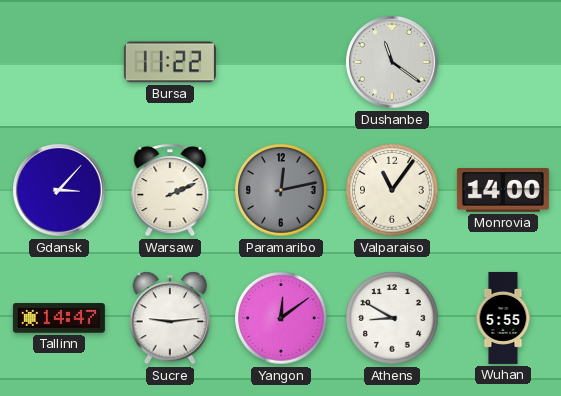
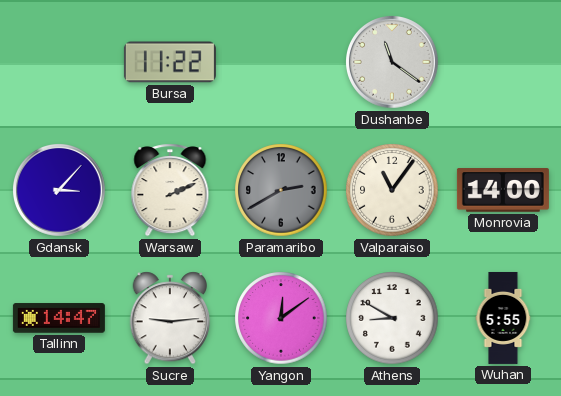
Paramaribo: 12:13 -> 2:40
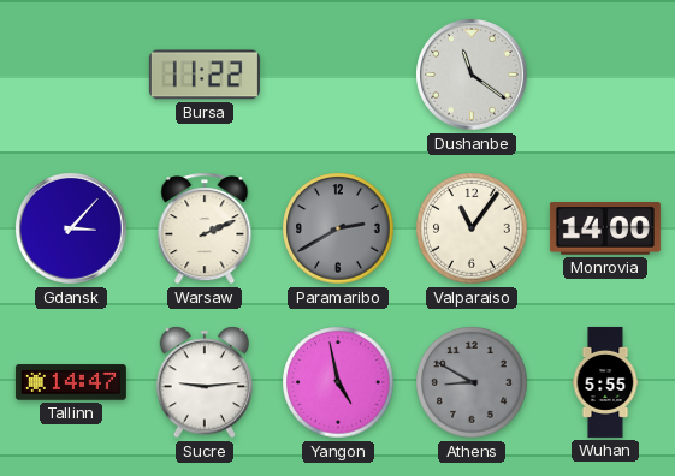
Yangon: 12:09 -> 4:58
Athens dial: white -> grey
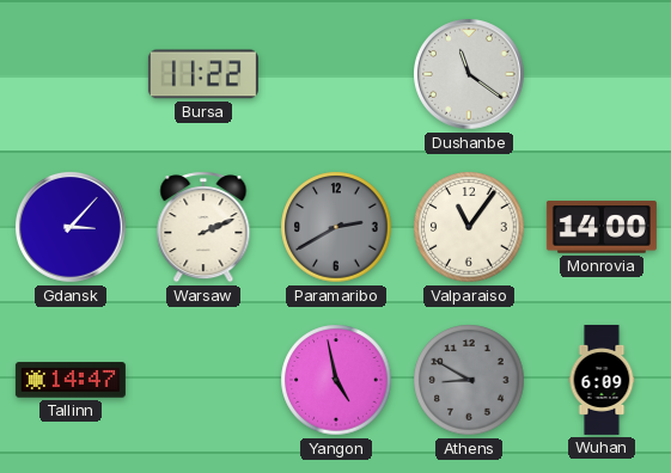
Sucre: 9:14 -> none
Wuhan: 5:55 -> 6:09
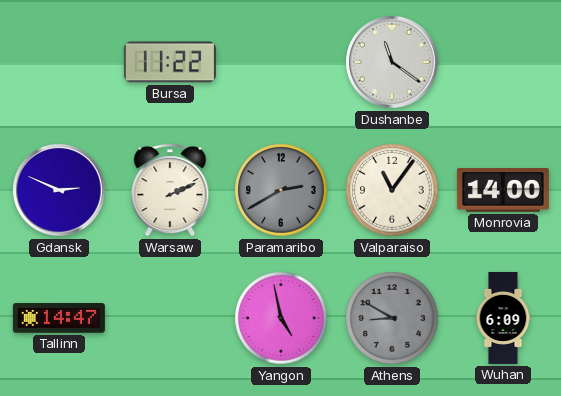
Gdansk: 3:07 -> 2:49
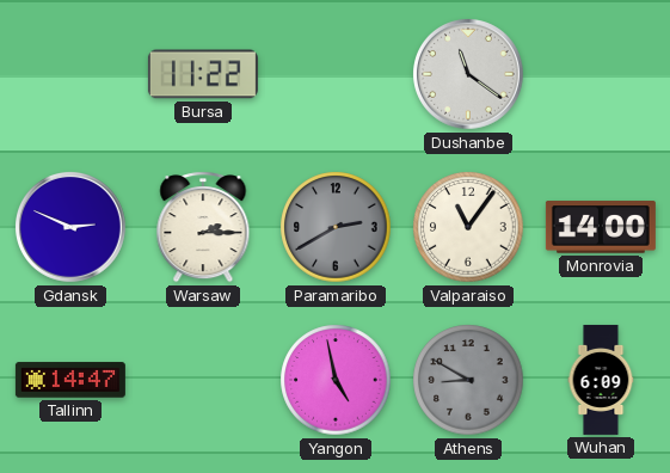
Warsaw: 2:11 -> 2:15
